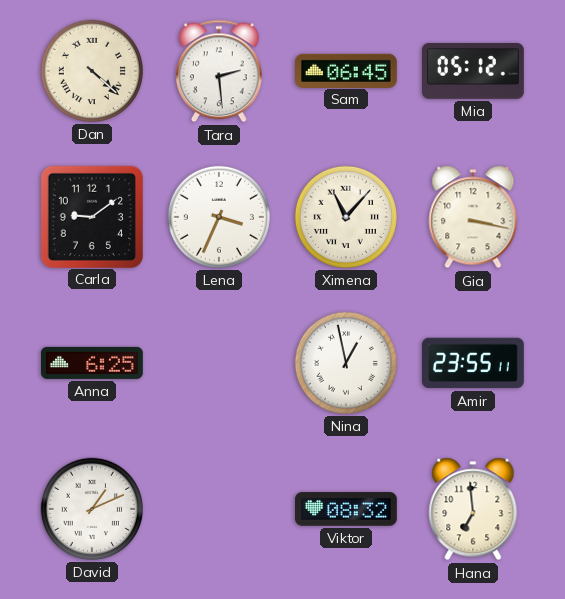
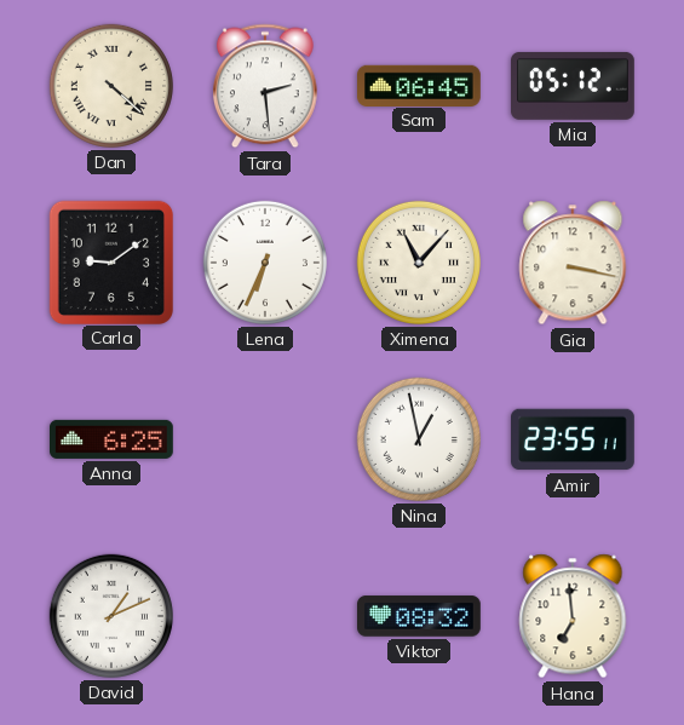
Lena: 3:34 -> 6:34
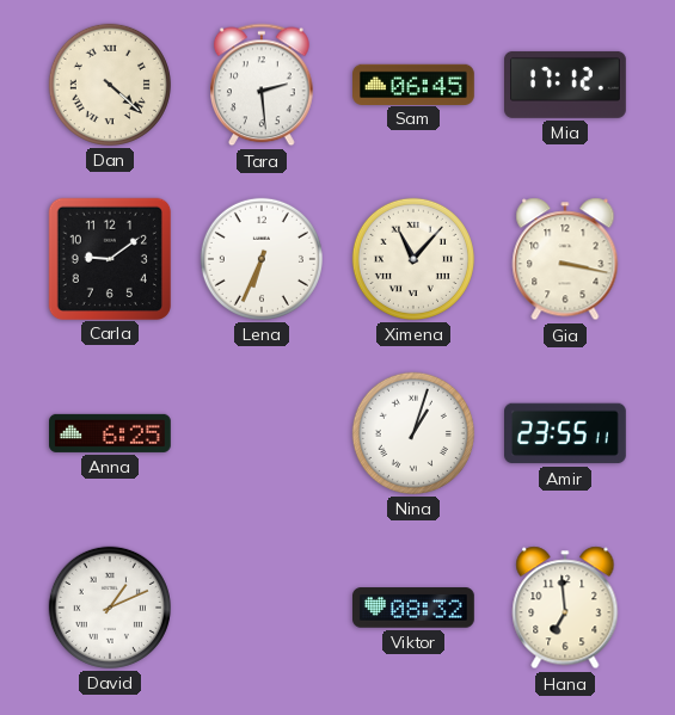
Mia: 05:12 -> 17:12
Nina: 12:58 -> 1:03
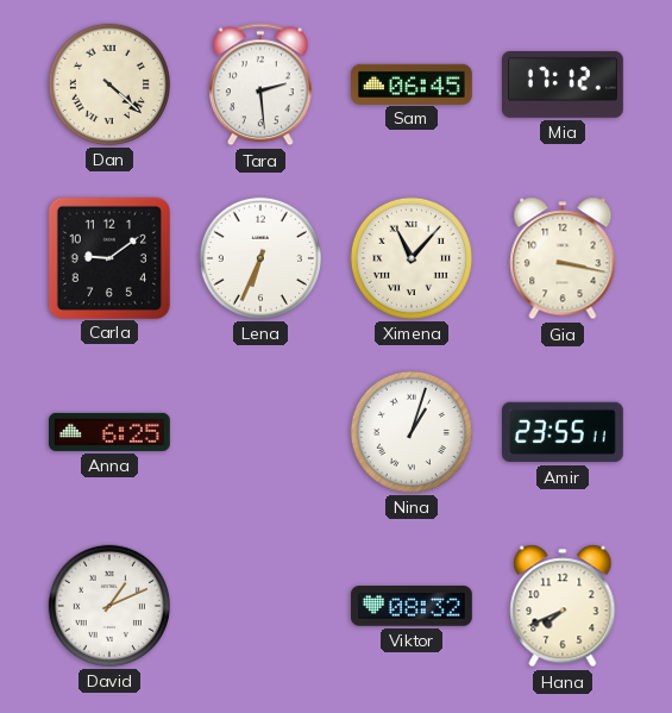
Hana: 6:59 -> 7:41
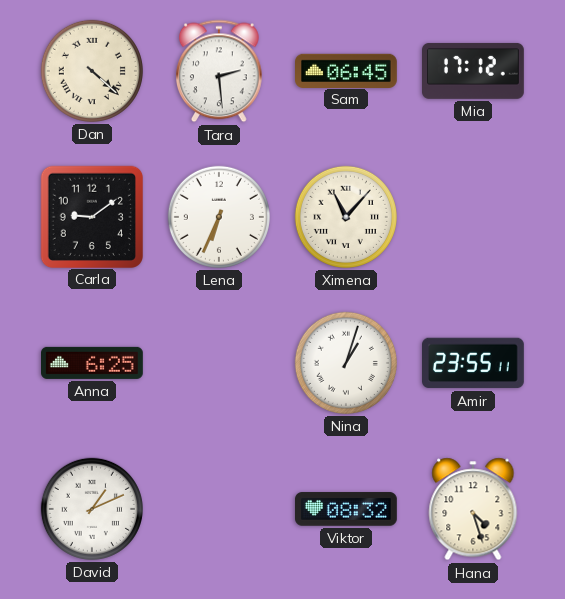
Gia: 3:17 -> none
Hana: 7:41 -> 4:27
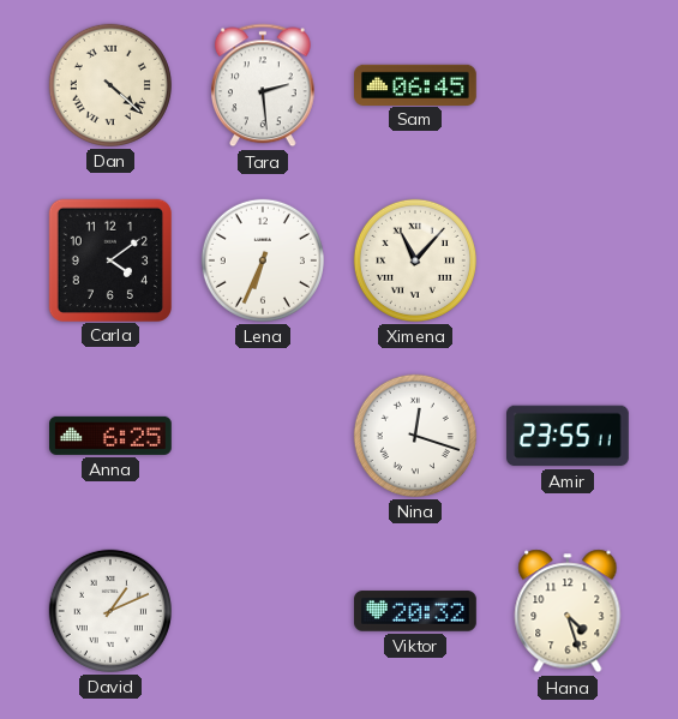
Mia: 17:12 -> none
Carla: 9:09 -> 4:09
Nina: 1:03 -> 12:18
Viktor: 08:32 -> 20:32
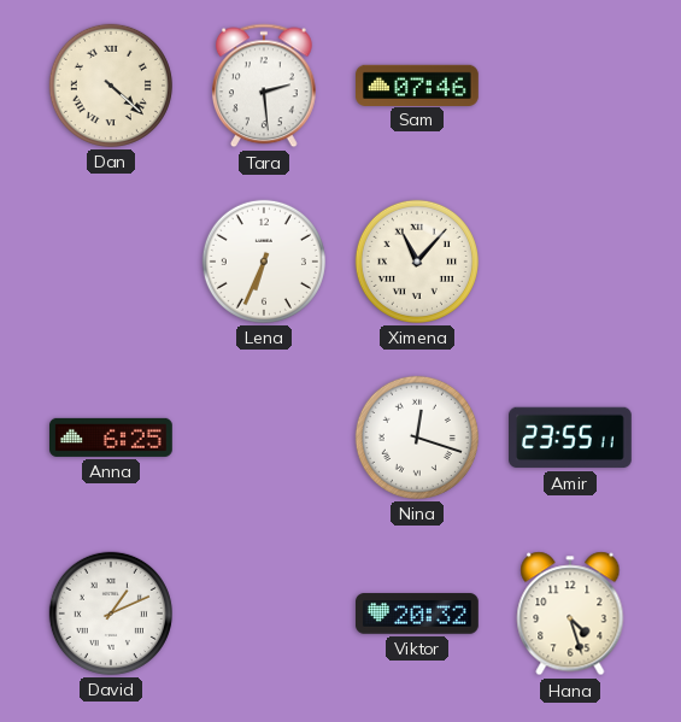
Sam: 06:45 -> 07:46
Carla: 4:09 -> none
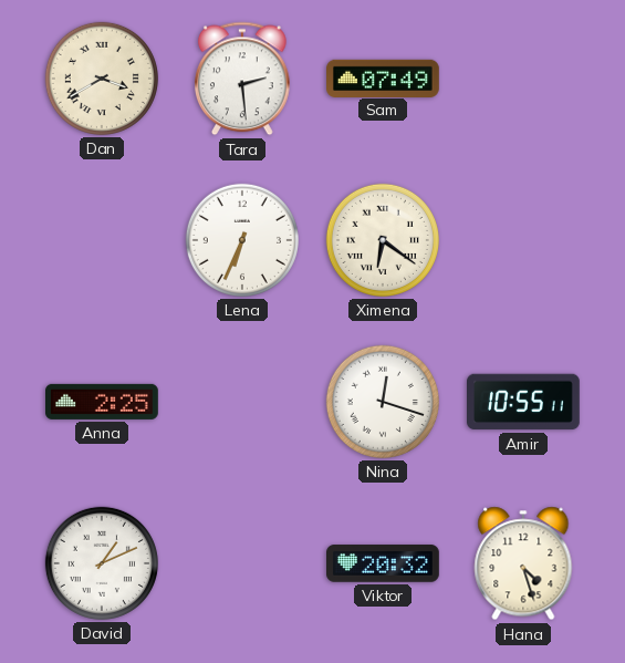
Dan: 4:22 -> 3:40
Sam: 07:46 -> 07:49
Ximena: 11:07 -> 6:21
Anna: 6:25 -> 2:25
Amir: 23:55 -> 10:55
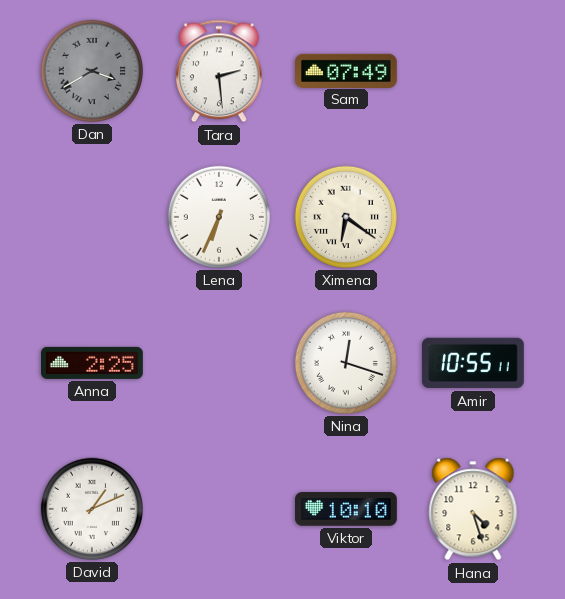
Dan dial: cream -> grey
Viktor: 20:32 -> 10:10
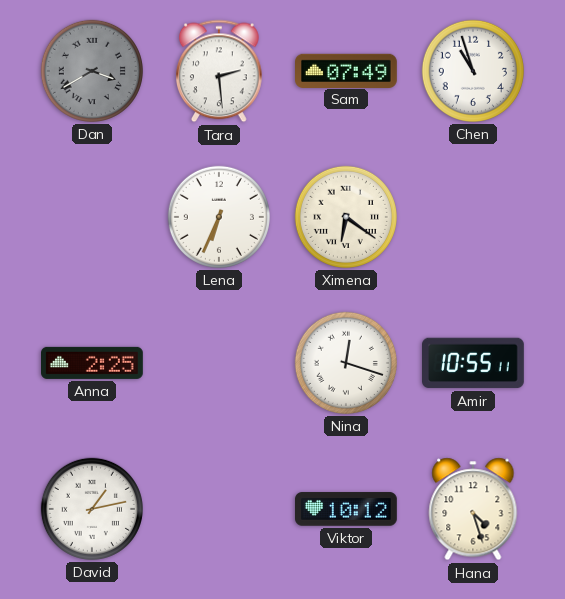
Chen: none -> 10:57
David: 1:11 -> 1:13
Viktor: 10:10 -> 10:12
